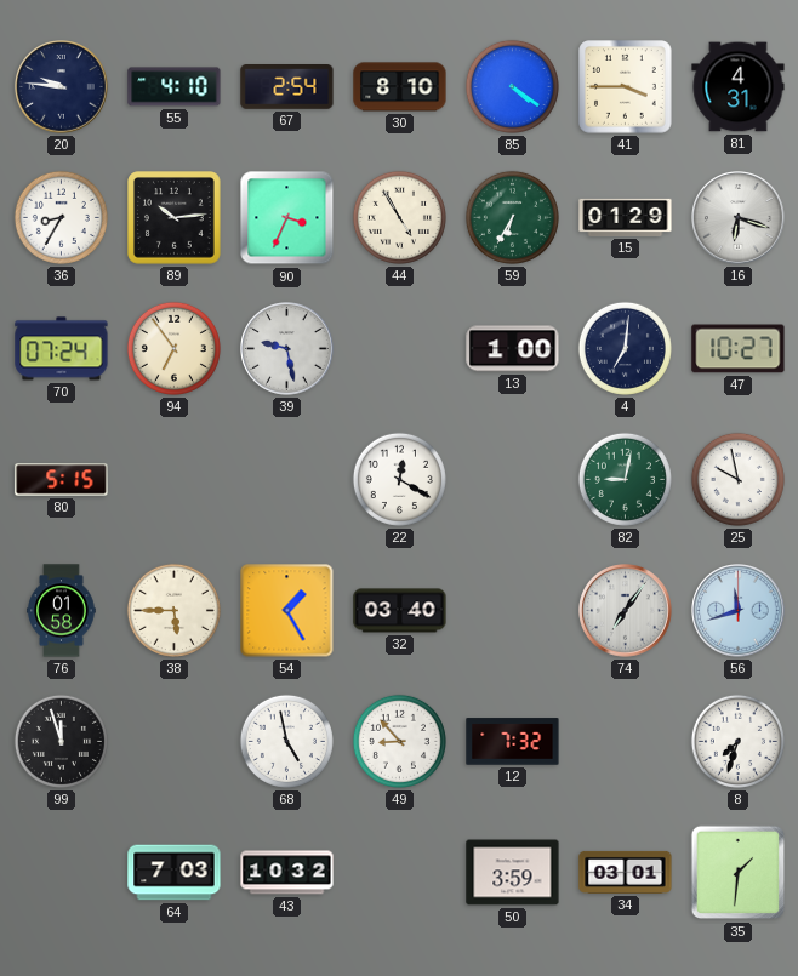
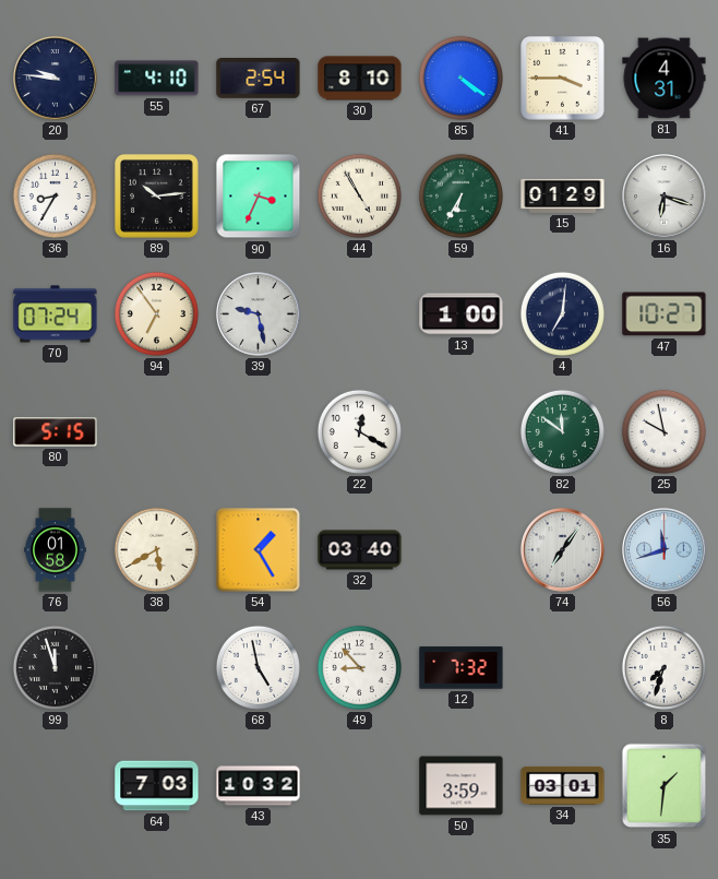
82: 9:02 -> 11:51
38: 5:45 -> 5:40
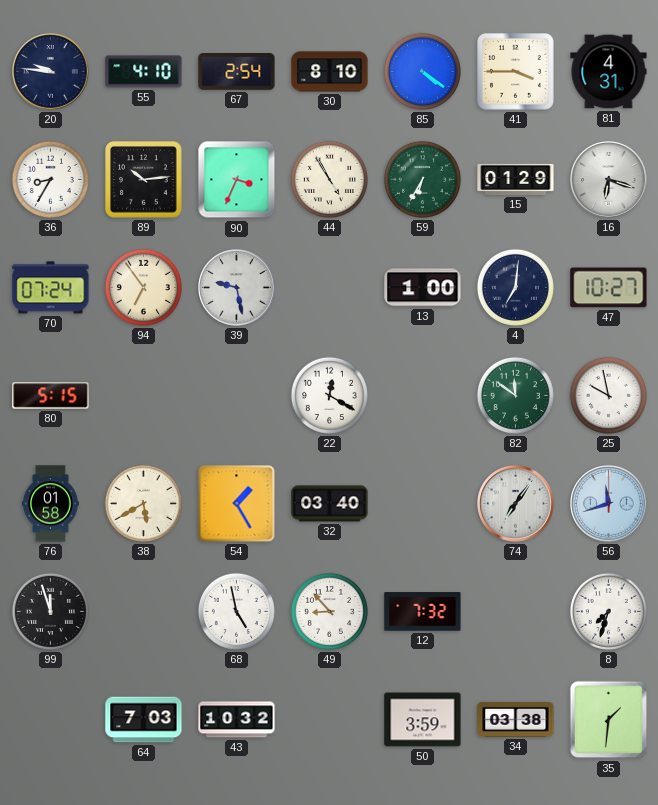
34: 03:01 -> 03:38
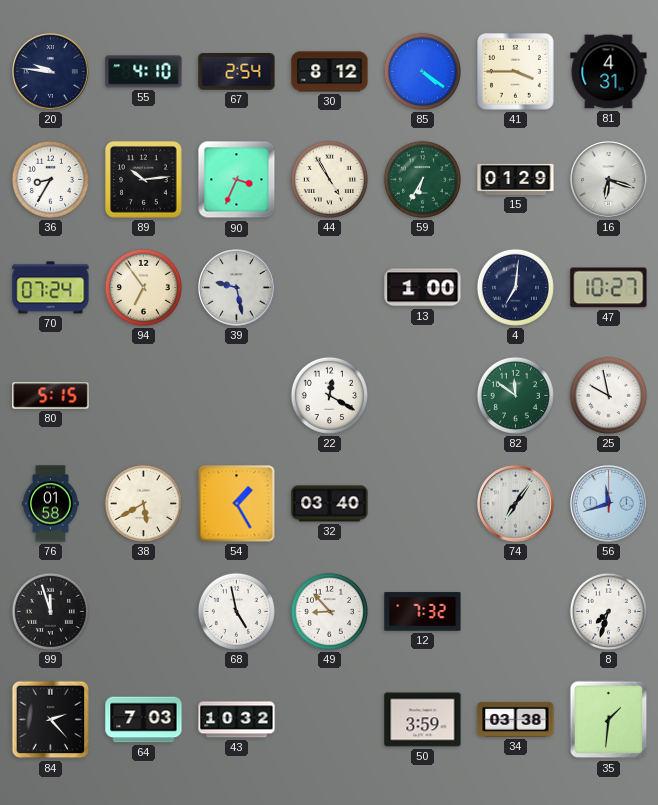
30: 8:10 -> 8:12
84: none -> 2:23
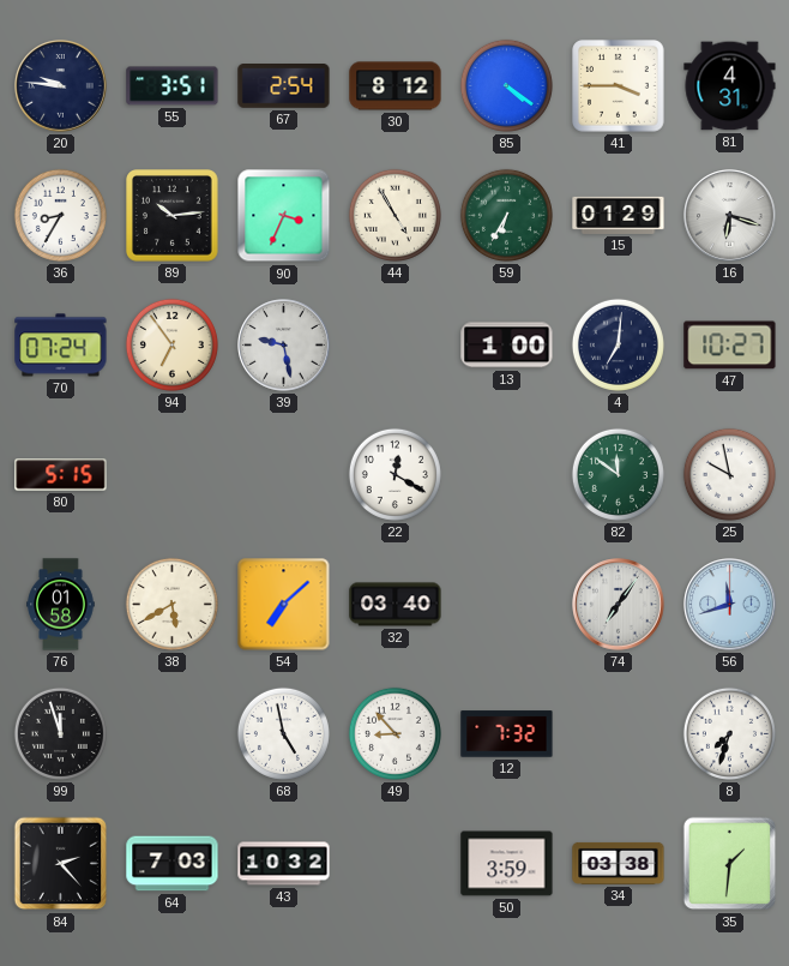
55: 4:10 -> 3:51
54: 1:25 -> 7:08
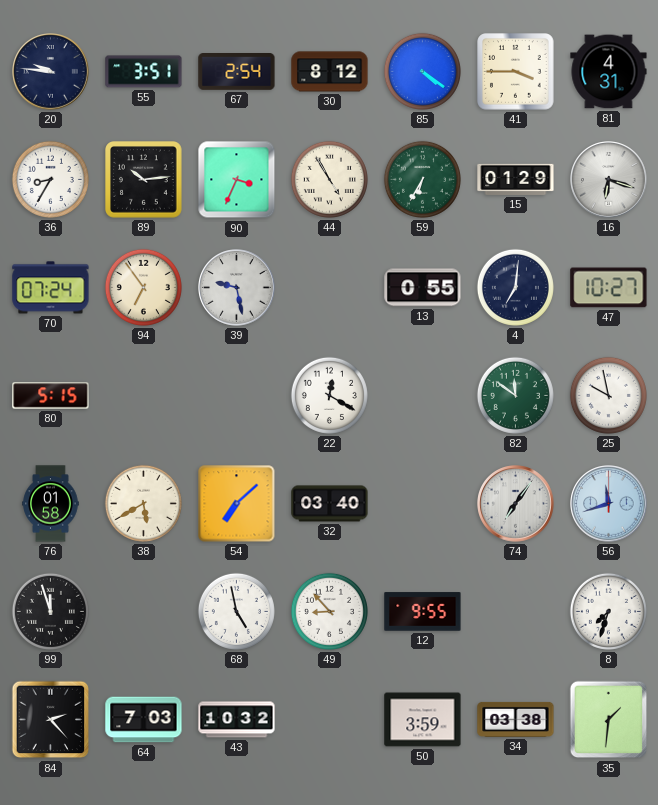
13: 1:00 -> 0:55
12: 7:32 -> 9:55
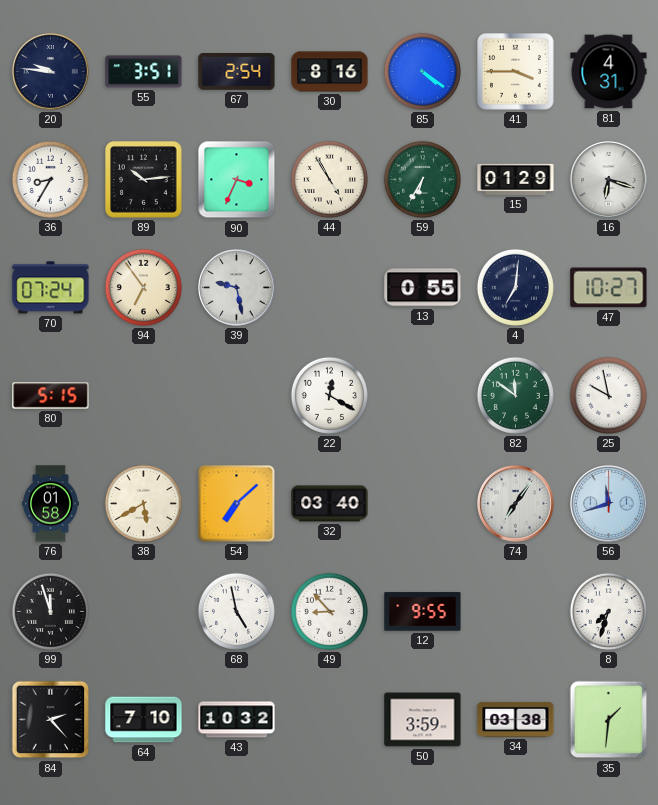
30: 8:12 -> 8:16
64: 7:03 -> 7:10
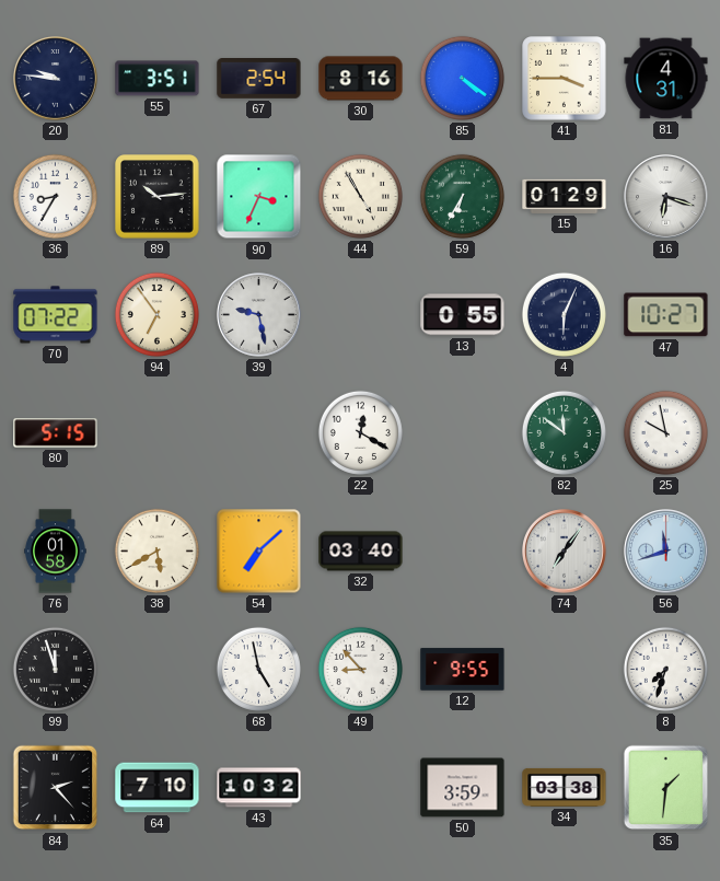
70: 07:24 -> 07:22
4: 7:01 -> 6:04
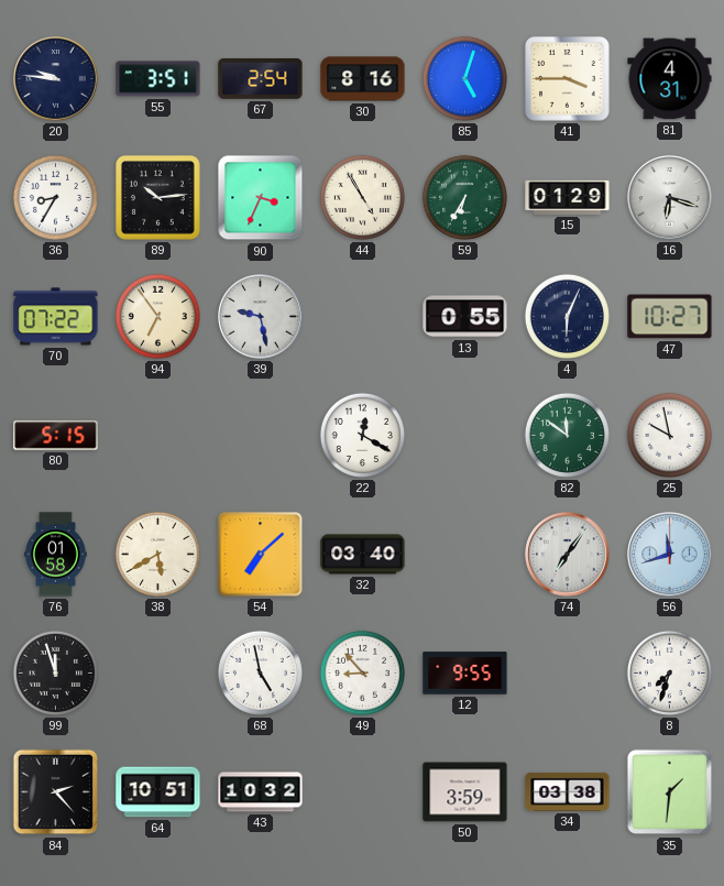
85: 4:21 -> 5:03
64: 7:10 -> 10:51
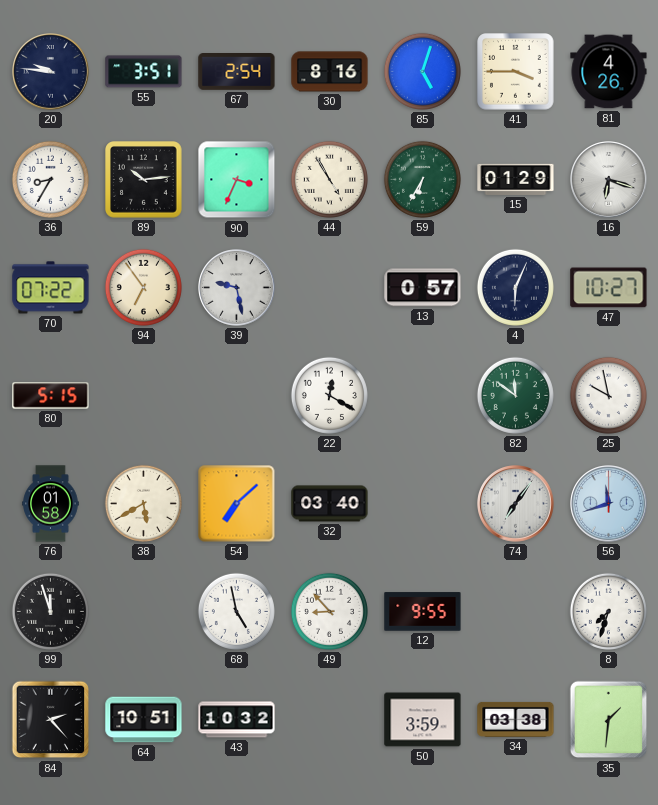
81: 4:31 -> 4:26
13: 0:55 -> 0:57
